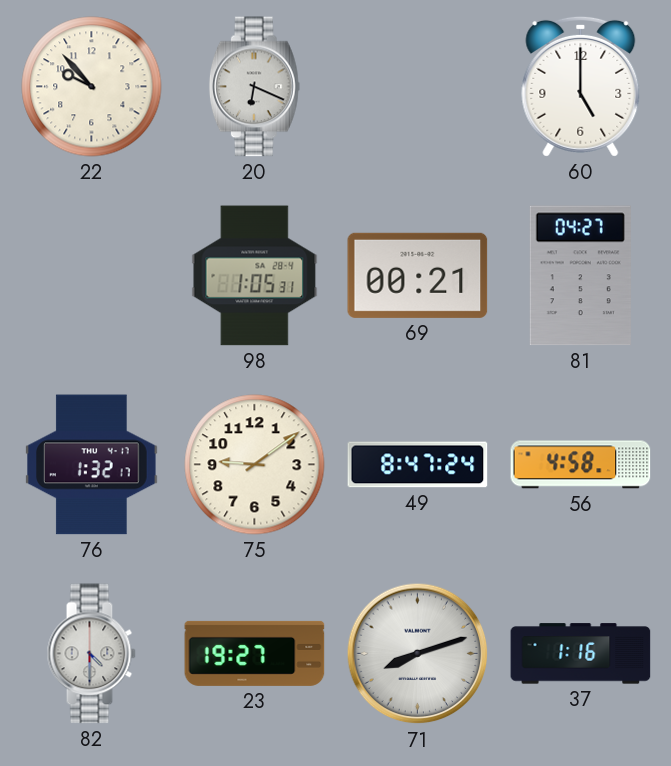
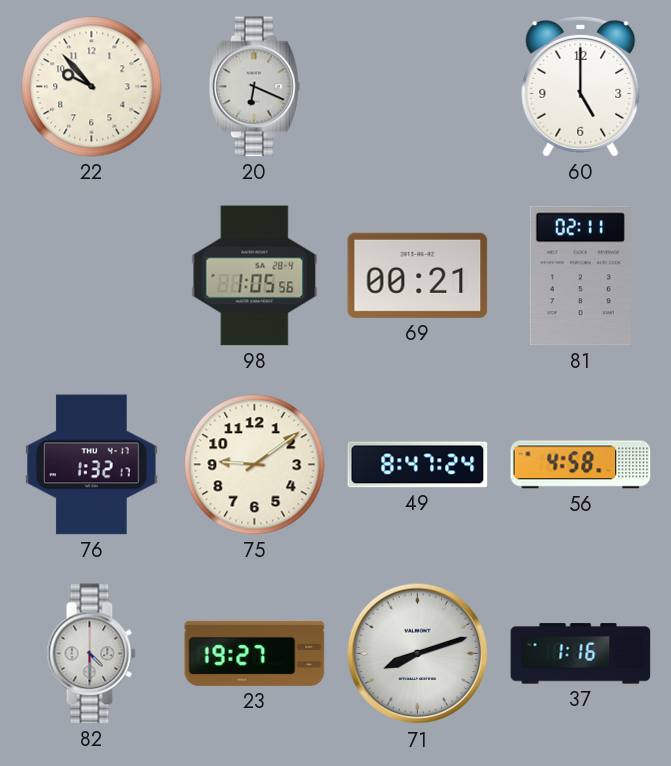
98: 1:05:31 -> 1:05:56
81: 04:27 -> 02:11
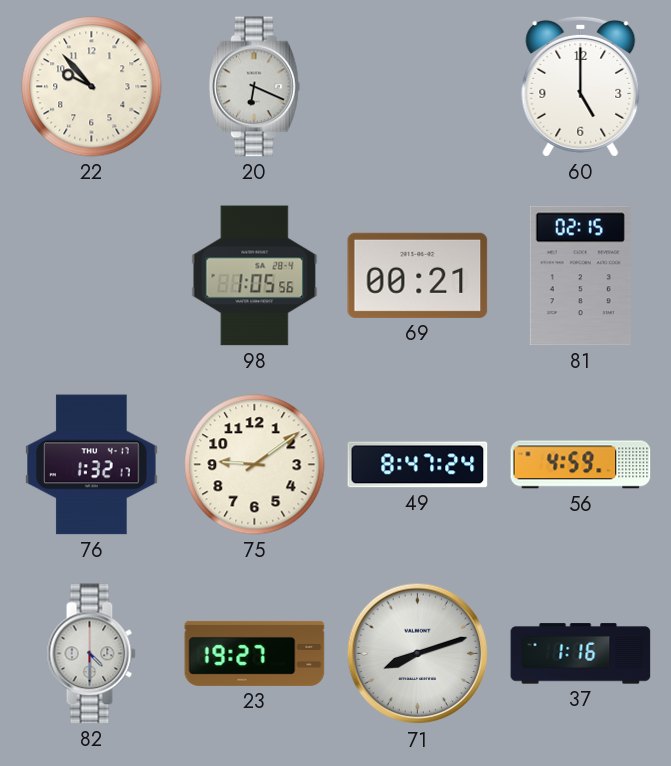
81: 02:11 -> 02:15
56: 4:58 -> 4:59
